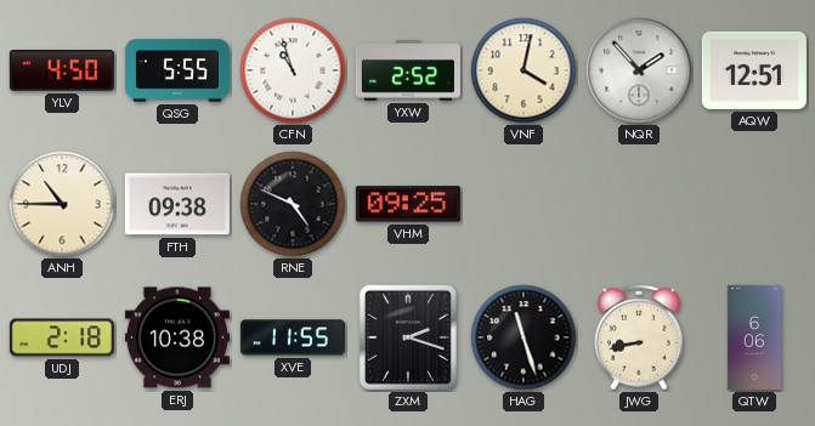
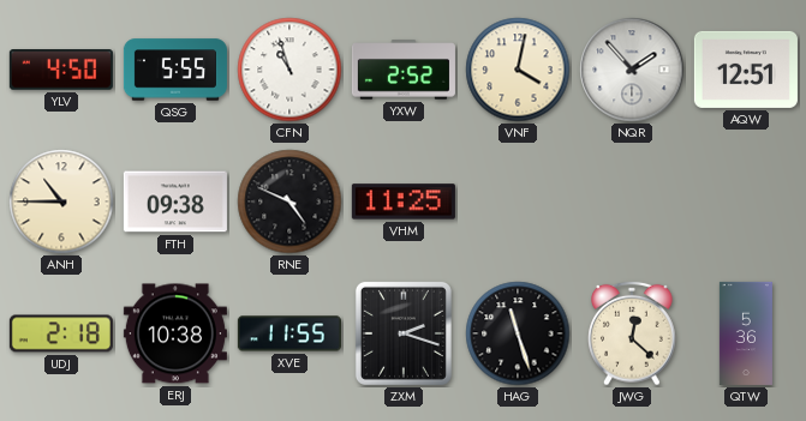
VHM: 09:25 -> 11:25
JWG: 8:43 -> 12:22
QTW: 6:06 -> 5:36
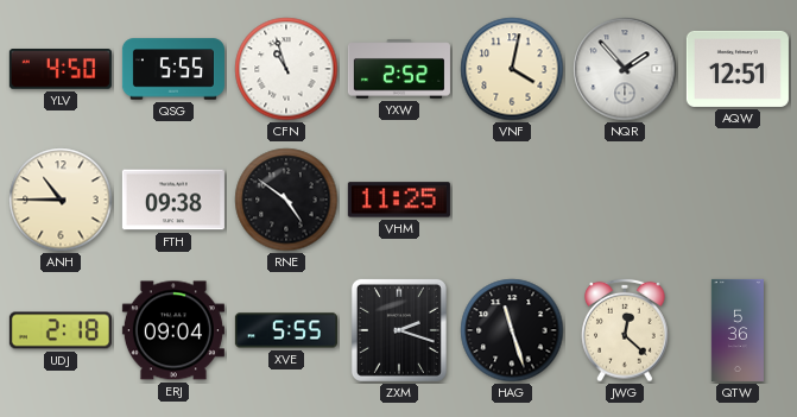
RNE: 4:49 -> 4:51
ERJ: 10:38 -> 09:04
XVE: 11:55 -> 5:55
